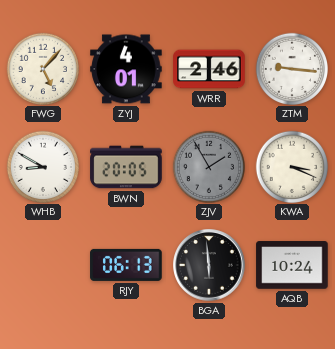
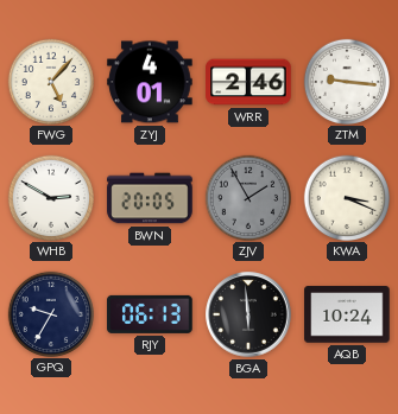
WHB: 8:50 -> 2:50
GPQ: none -> 9:35
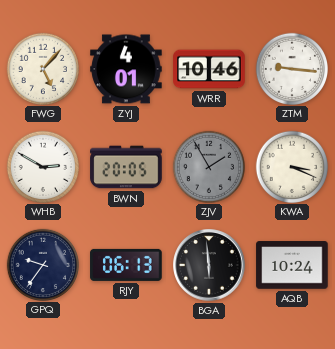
WRR: 2:46 -> 10:46
GPQ: 9:35 -> 9:36
